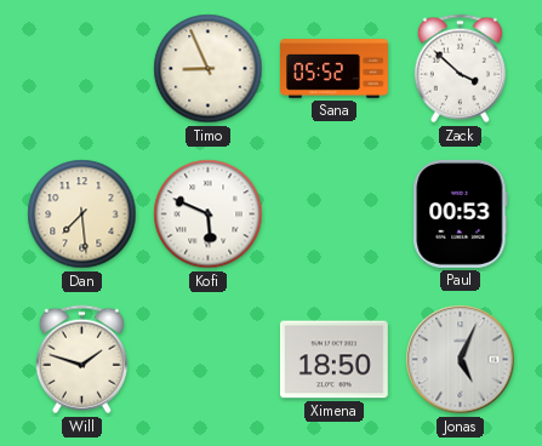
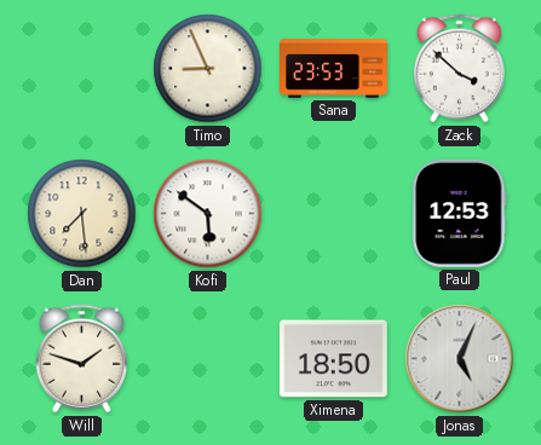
Sana: 05:52 -> 23:53
Kofi: 5:49 -> 5:51
Paul: 00:53 -> 12:53
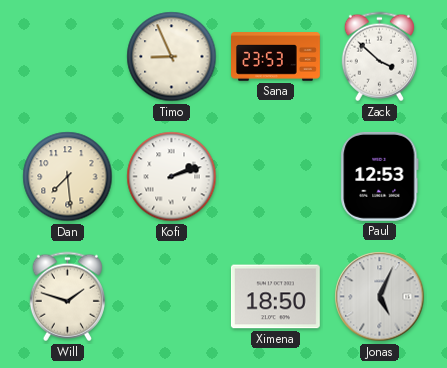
Kofi: 5:51 -> 2:12
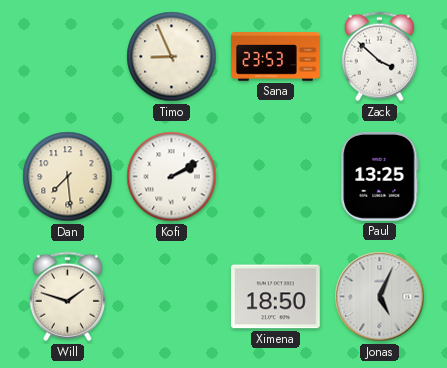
Kofi: 2:12 -> 2:10
Paul: 12:53 -> 13:25
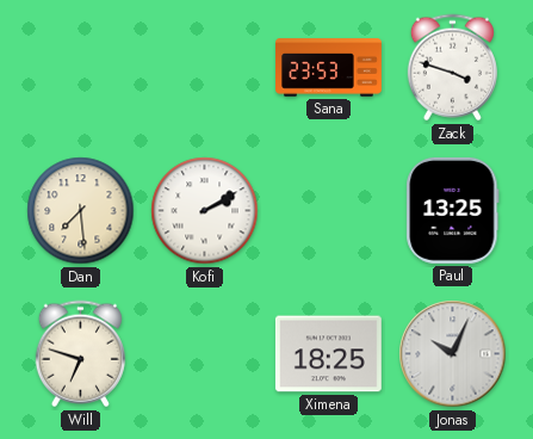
Timo: 8:56 -> none
Zack: 3:52 -> 3:48
Will: 1:48 -> 6:48
Ximena: 18:50 -> 18:25
Jonas: 5:04 -> 10:04
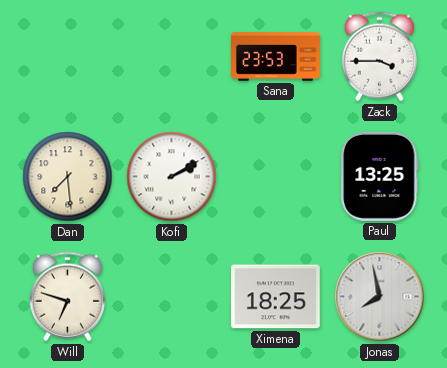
Zack: 3:48 -> 3:45
Jonas: 10:04 -> 7:58
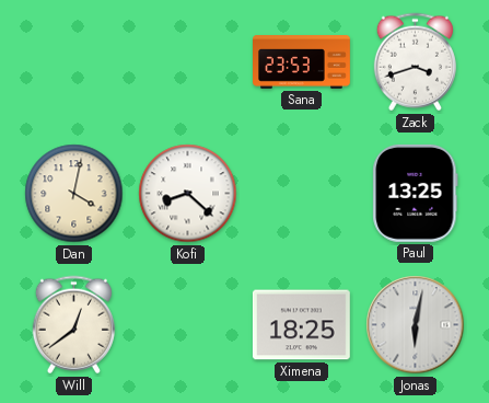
Zack: 3:45 -> 3:42
Dan: 7:29 -> 4:02
Kofi: 2:10 -> 8:22
Will: 6:48 -> 12:39
Jonas: 7:58 -> 6:02
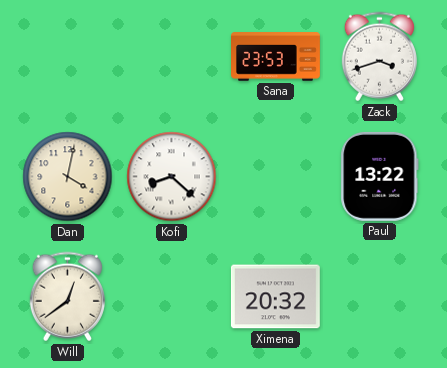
Paul: 13:25 -> 13:22
Ximena: 18:25 -> 20:32
Jonas: 6:02 -> none
